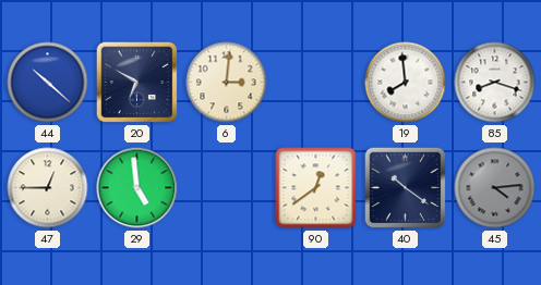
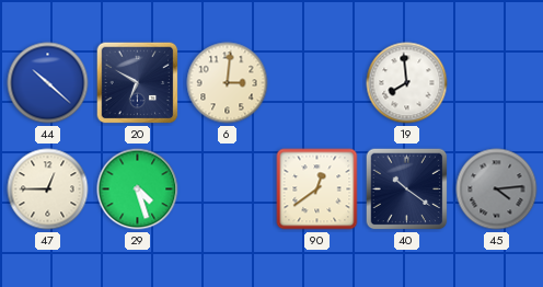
85: 8:18 -> none
29: 4:59 -> 4:27
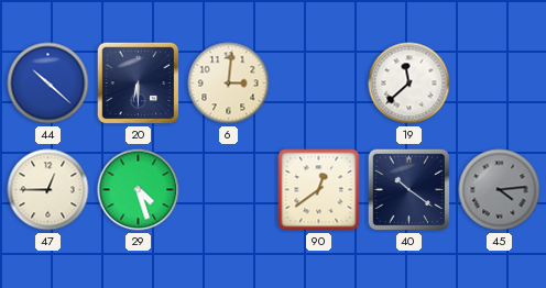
20: 6:50 -> 6:30
19: 7:59 -> 11:38
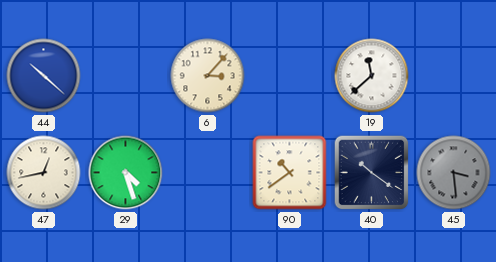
20: 6:30 -> none
6: 3:01 -> 3:07
47: 12:45 -> 12:43
90: 12:39 -> 10:39
45: 4:14 -> 3:29
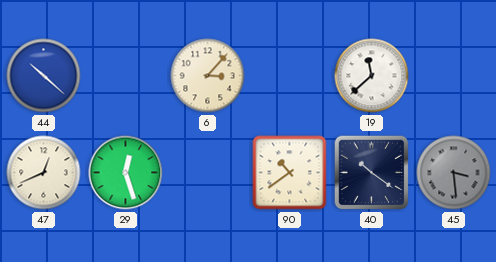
47: 12:43 -> 12:41
29: 4:27 -> 12:27
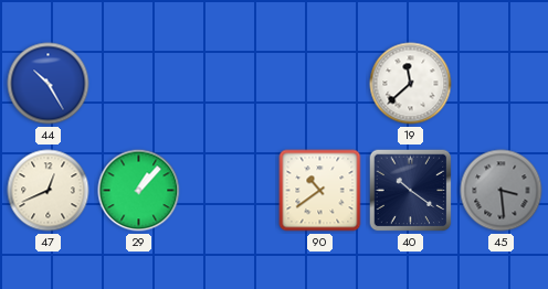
44: 10:22 -> 10:25
6: 3:07 -> none
29: 12:27 -> 1:07
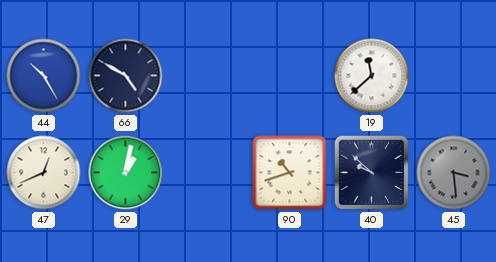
66: none -> 4:50
29: 1:07 -> 1:02
90: 10:39 -> 10:42
40: 10:21 -> 9:52
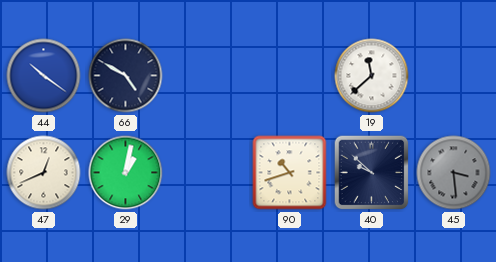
44: 10:25 -> 10:21
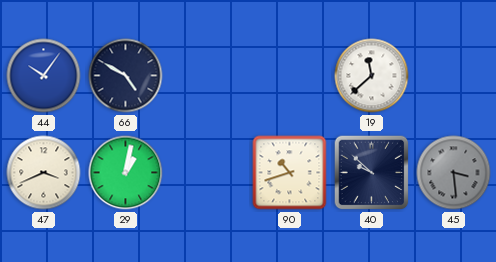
44: 10:21 -> 10:06
47: 12:41 -> 3:41
